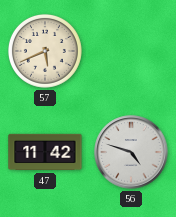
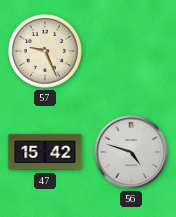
57: 5:41 -> 9:26
47: 11:42 -> 15:42
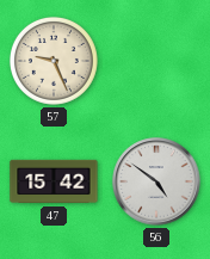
56: 4:48 -> 4:51
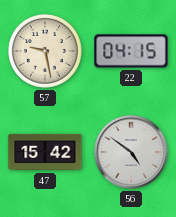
57: 9:26 -> 9:28
22: none -> 04:15
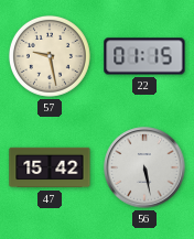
22: 04:15 -> 01:15
56: 4:51 -> 5:28
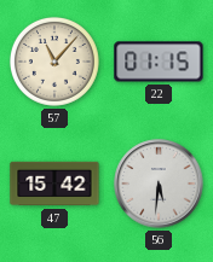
57: 9:28 -> 11:07
56: 5:28 -> 5:31
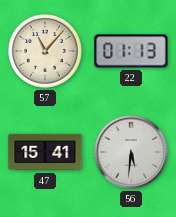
22: 01:15 -> 01:13
47: 15:42 -> 15:41
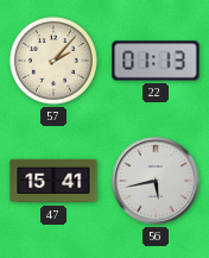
57: 11:07 -> 2:07
56: 5:31 -> 5:43
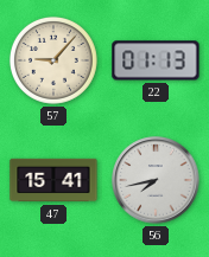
57: 2:07 -> 9:07
56: 5:43 -> 7:43
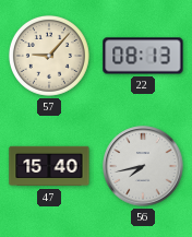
22: 01:13 -> 08:13
47: 15:41 -> 15:40
